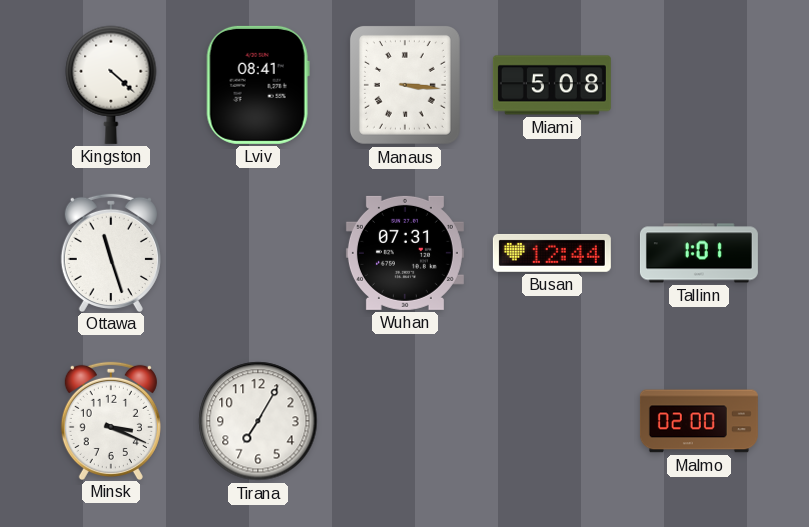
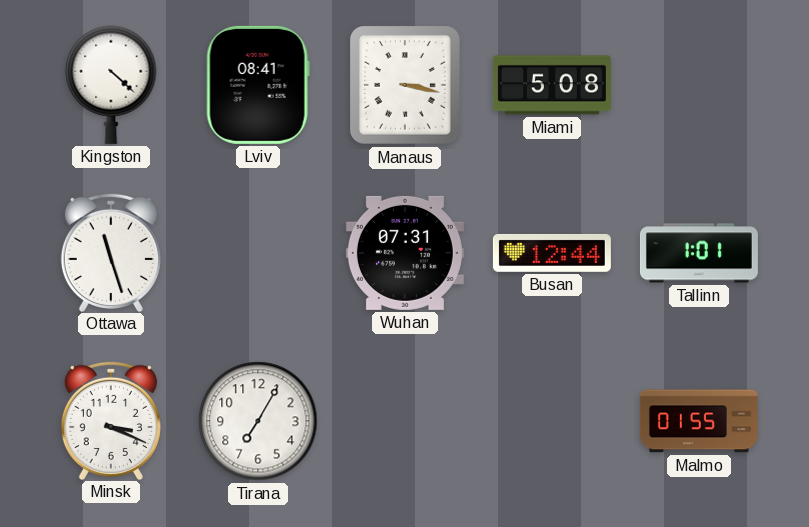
Manaus: 3:16 -> 3:17
Malmo: 02:00 -> 01:55
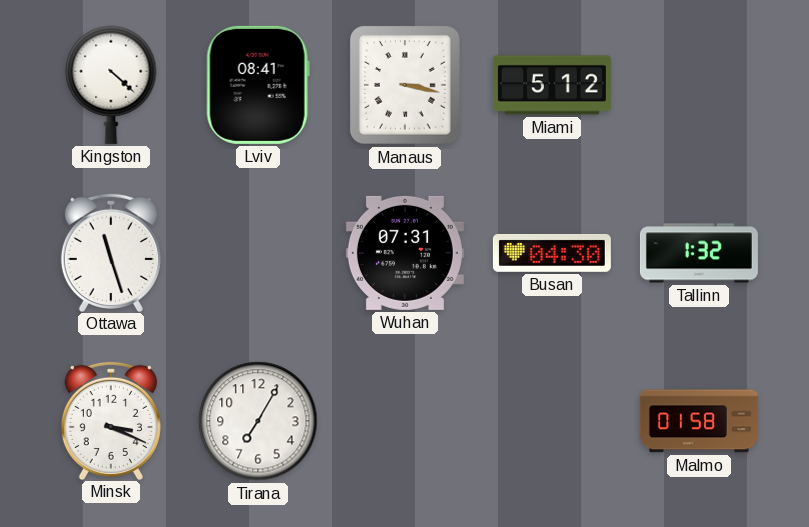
Miami: 5:08 -> 5:12
Busan: 12:44 -> 04:30
Tallinn: 1:01 -> 1:32
Malmo: 01:55 -> 01:58
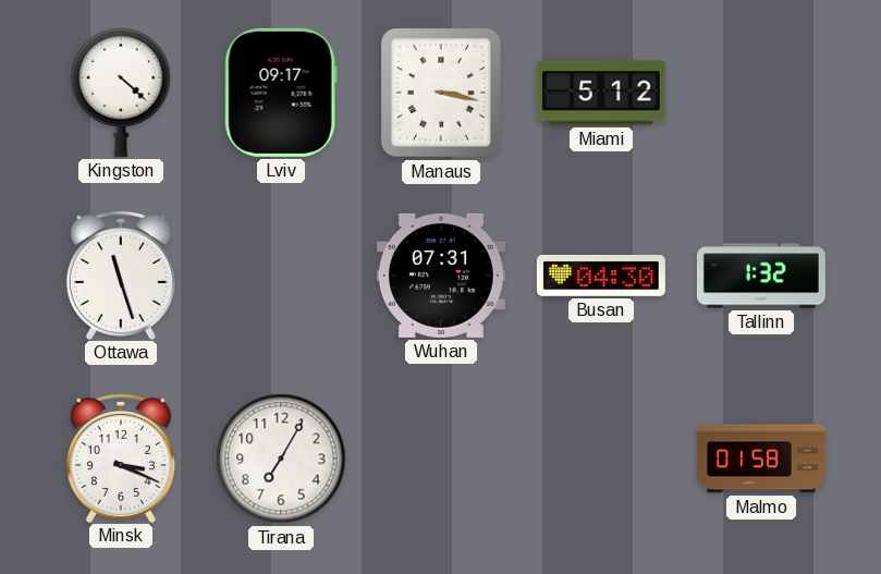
Lviv: 08:41 -> 09:17
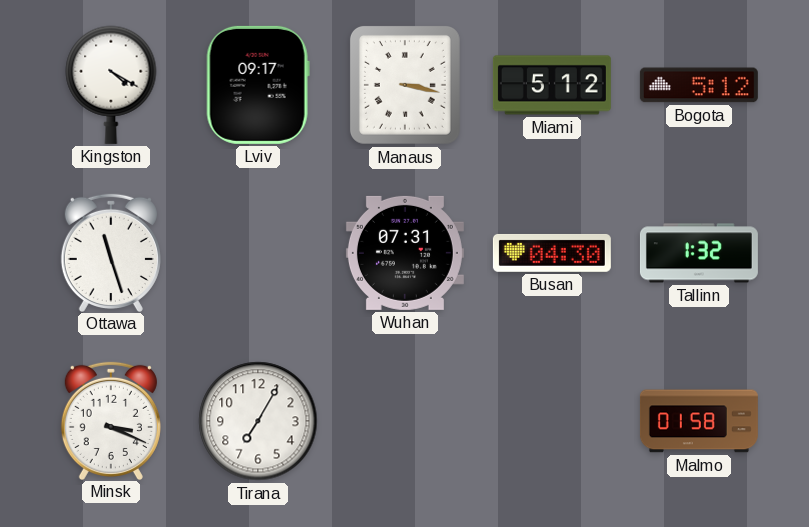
Kingston: 4:22 -> 4:20
Bogota: none -> 5:12
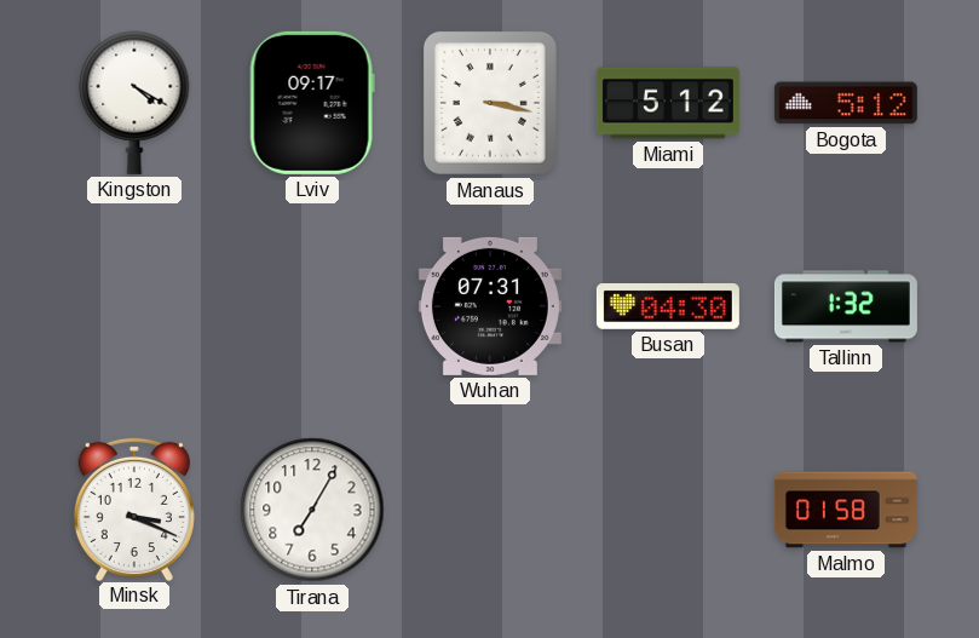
Ottawa: 11:27 -> none
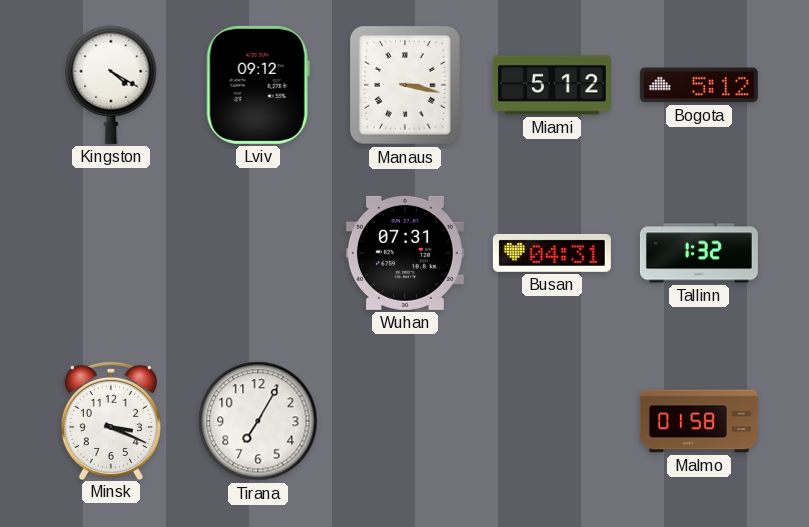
Lviv: 09:17 -> 09:12
Busan: 04:30 -> 04:31
